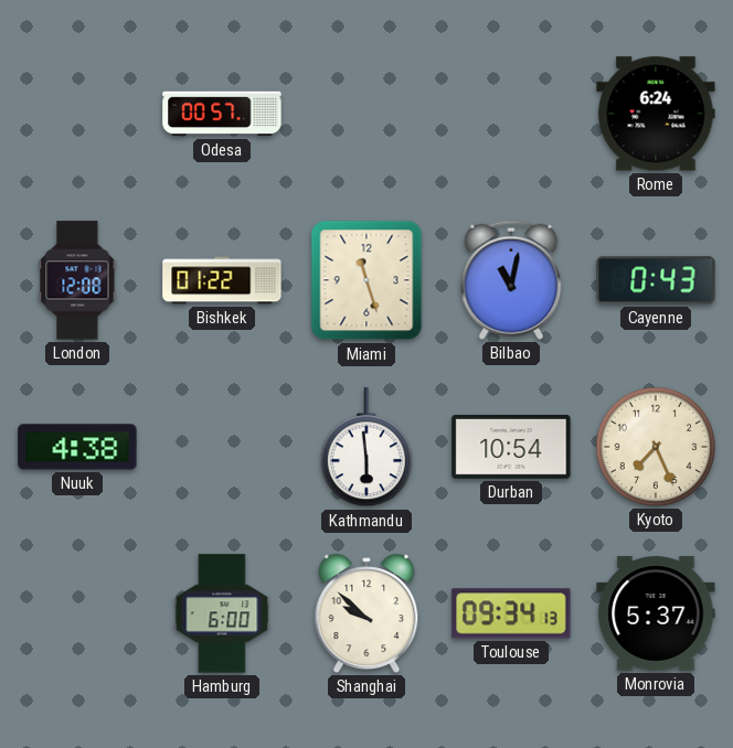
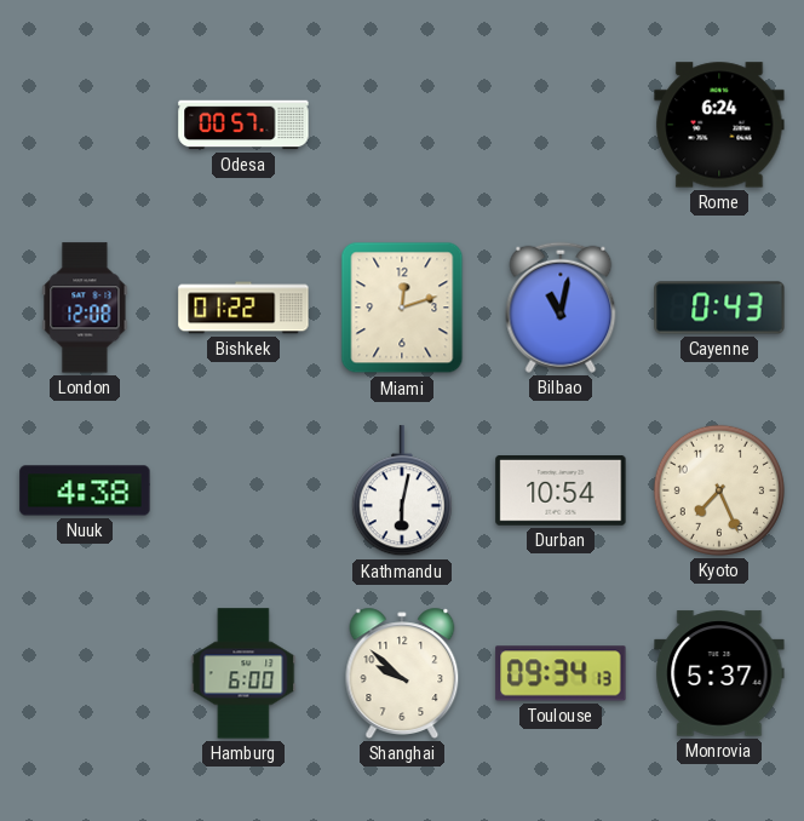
Miami: 11:27 -> 12:12
Kathmandu: 5:59 -> 6:02
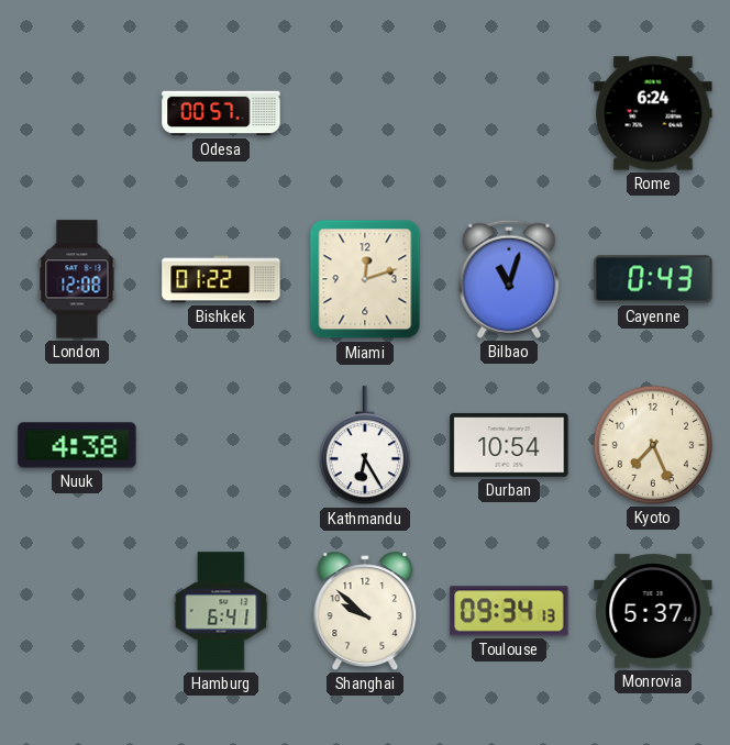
Bilbao: 11:02 -> 11:03
Kathmandu: 6:02 -> 6:25
Hamburg: 6:00 -> 6:41
